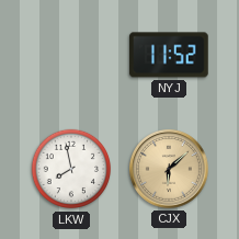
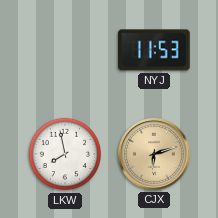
NYJ: 11:52 -> 11:53
CJX: 6:08 -> 6:12
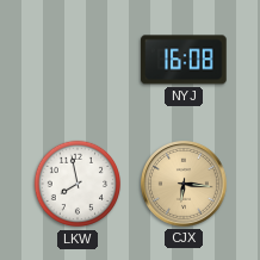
NYJ: 11:53 -> 16:08
CJX: 6:12 -> 6:16
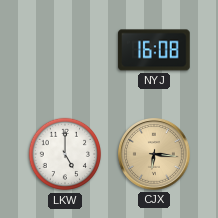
LKW: 7:58 -> 5:00
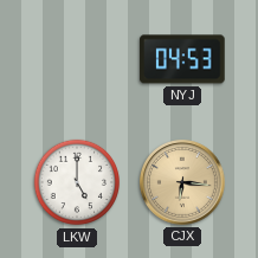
NYJ: 16:08 -> 04:53
